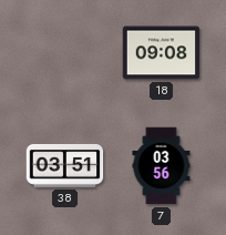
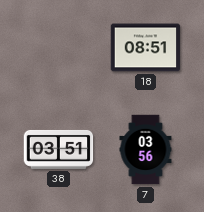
18: 09:08 -> 08:51
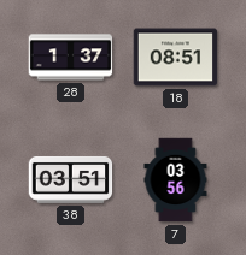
28: none -> 1:37
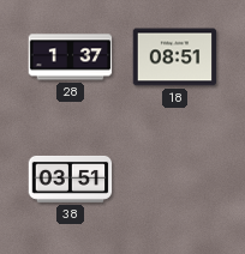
7: 03:56 -> none
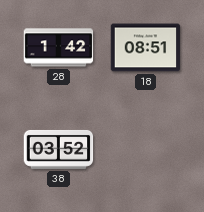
28: 1:37 -> 1:42
38: 03:51 -> 03:52
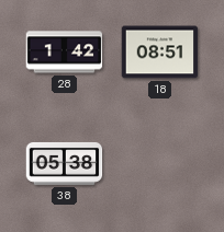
38: 03:52 -> 05:38
